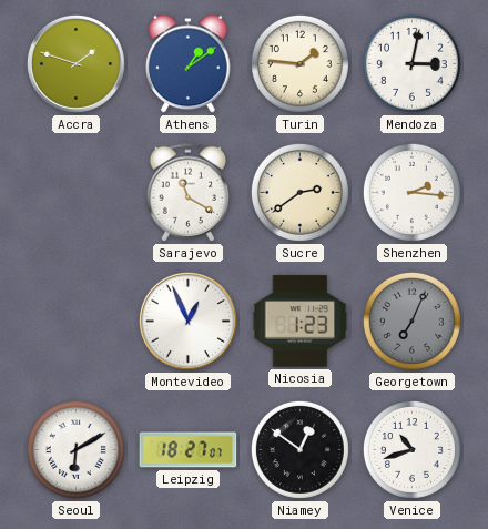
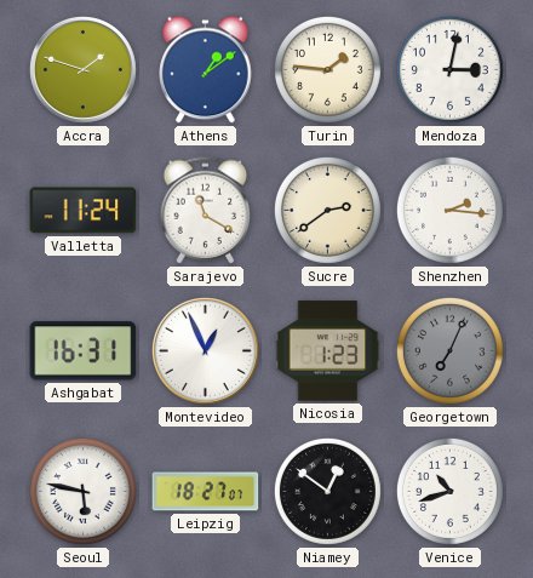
Valletta: none -> 11:24
Ashgabat: none -> 16:31
Seoul: 6:10 -> 5:47
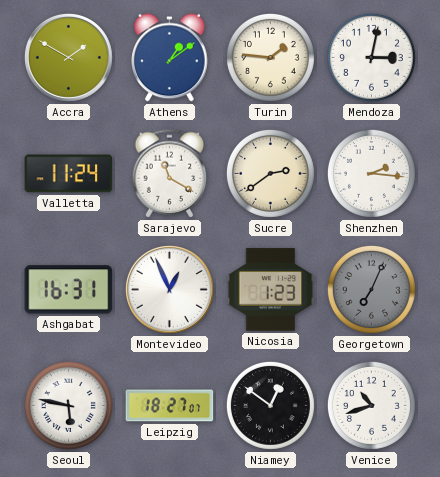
Accra: 1:48 -> 1:50
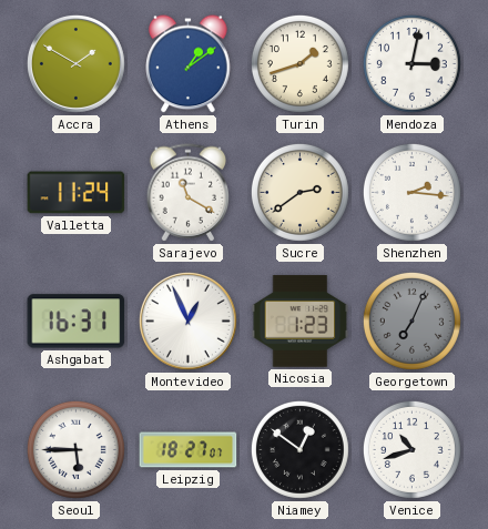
Turin: 1:46 -> 1:42
Seoul: 5:47 -> 5:45
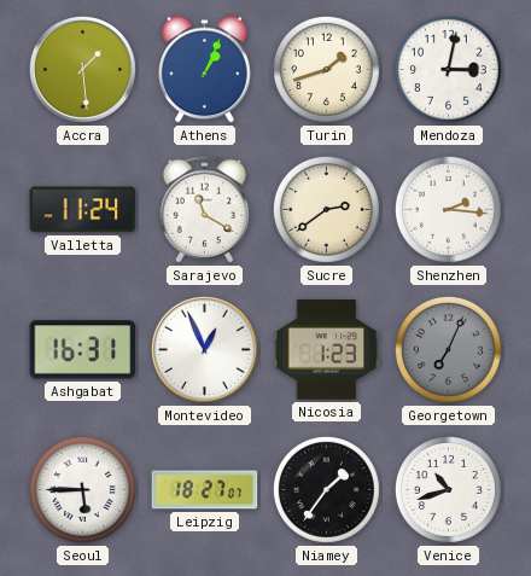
Accra: 1:50 -> 1:29
Athens: 1:09 -> 1:04
Niamey: 12:51 -> 1:36
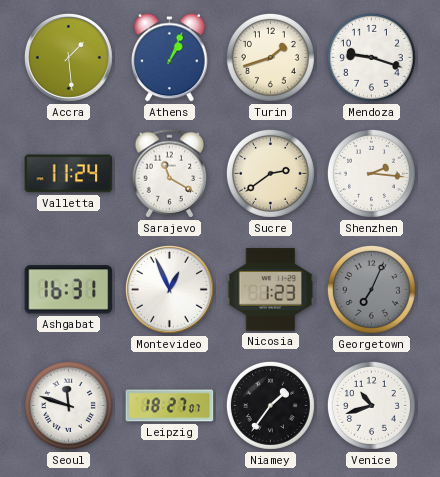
Mendoza: 3:02 -> 9:18
Seoul: 5:45 -> 11:48
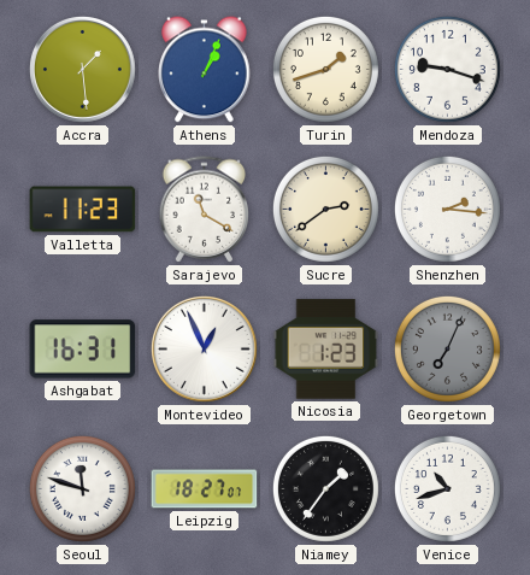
Valletta: 11:24 -> 11:23
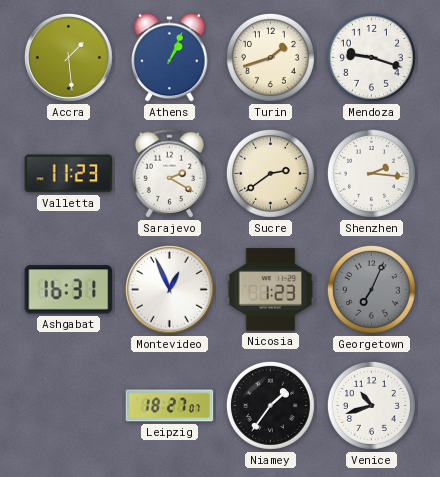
Sarajevo: 11:20 -> 2:20
Seoul: 11:48 -> none
